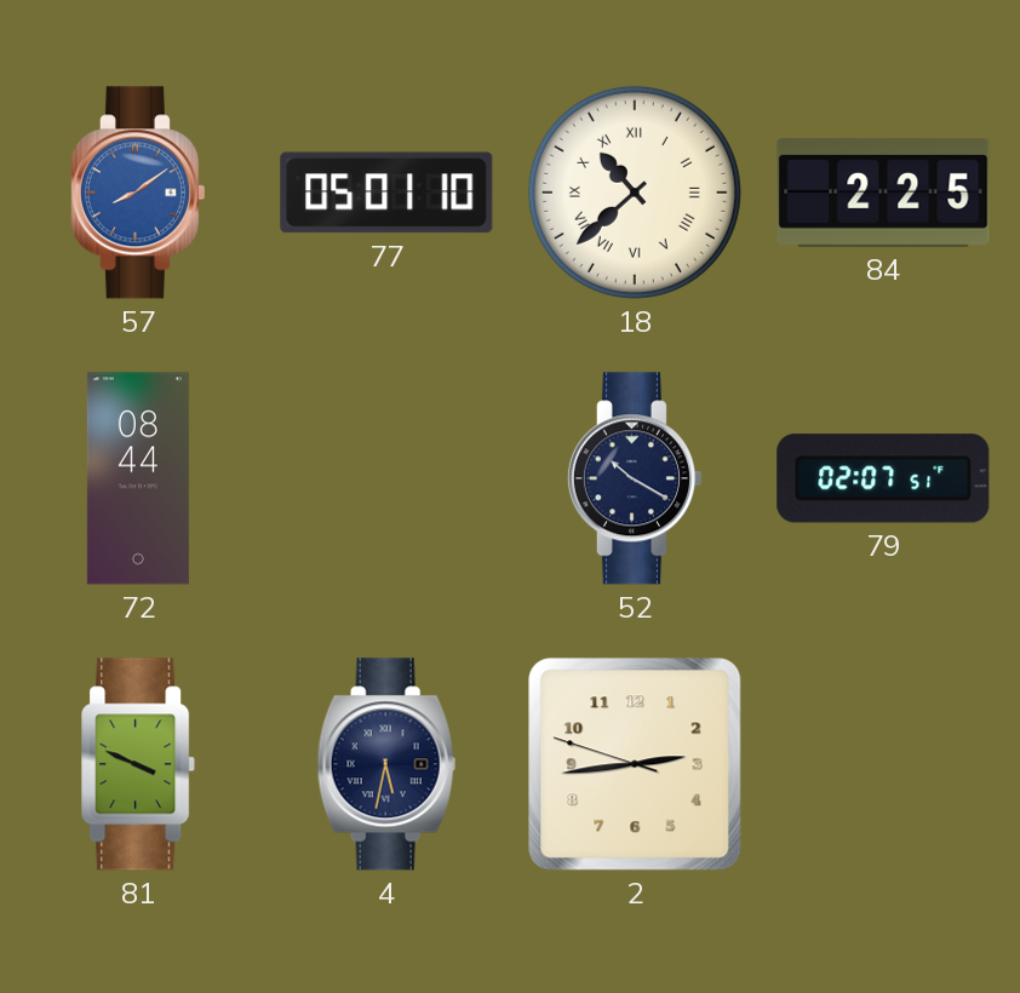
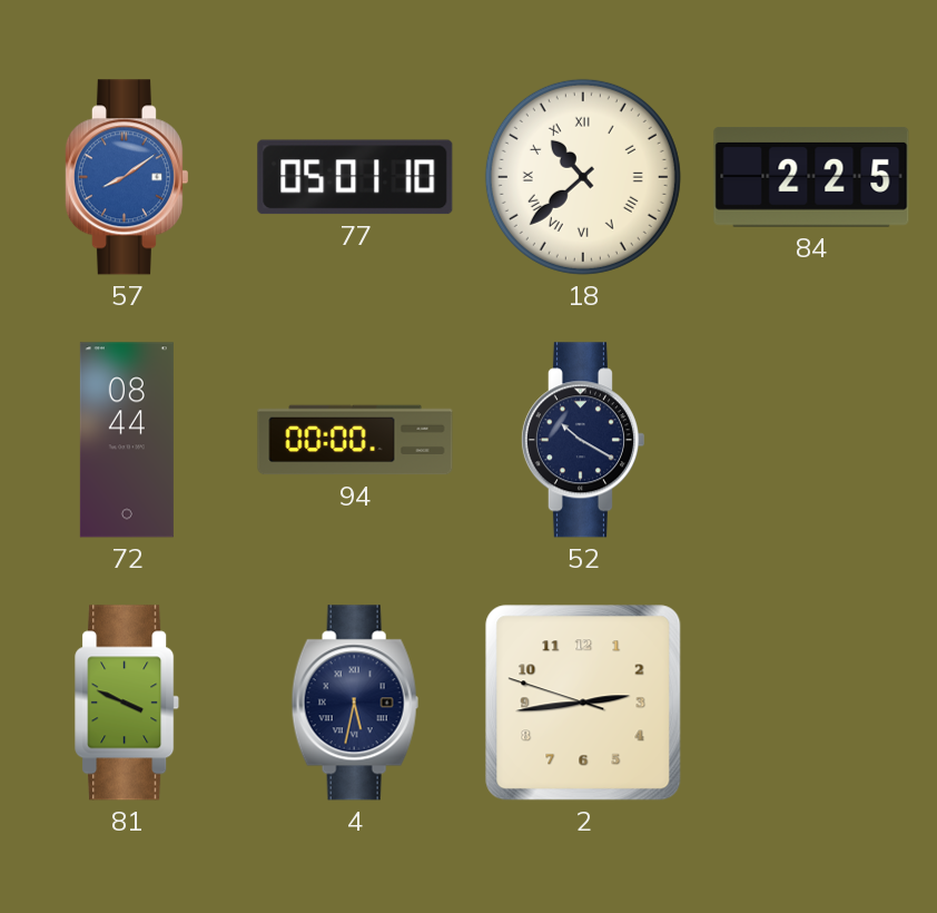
94: none -> 00:00
79: 02:07 -> none
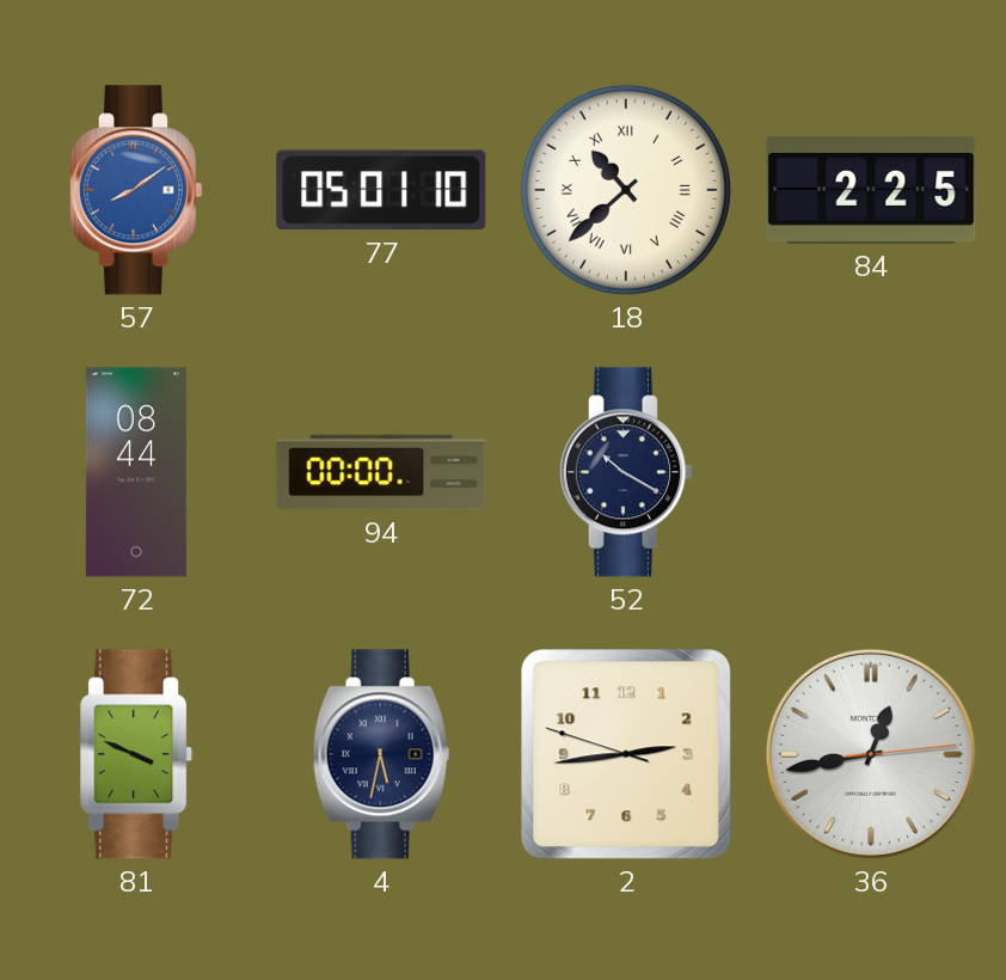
36: none -> 12:43
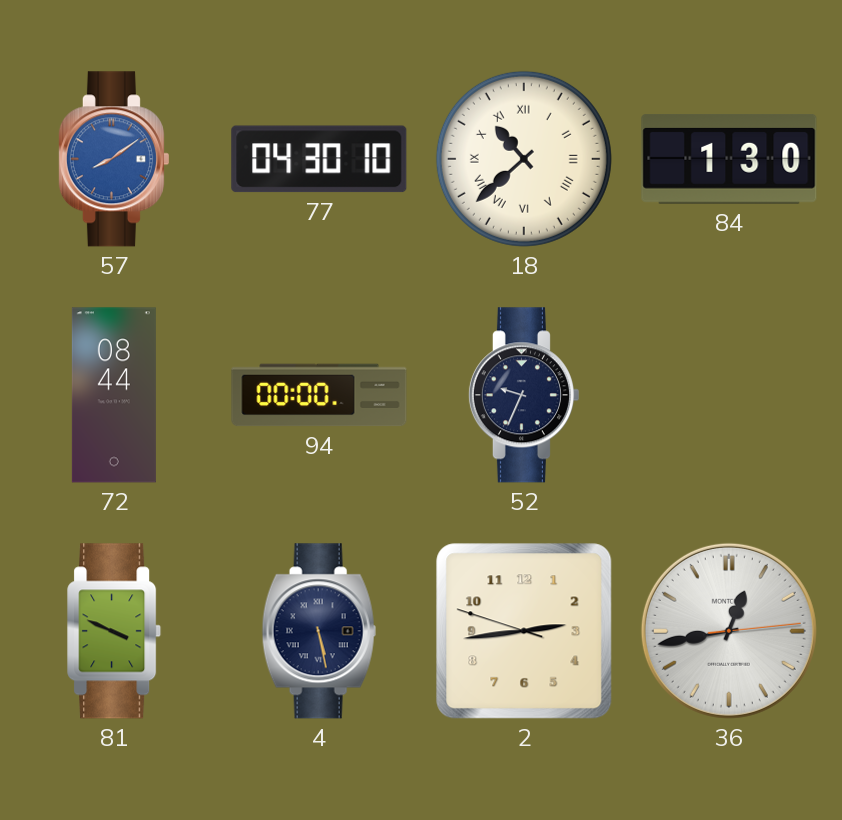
77: 05:01 -> 04:30
84: 2:25 -> 1:30
52: 10:20 -> 9:34
4: 5:32 -> 5:28
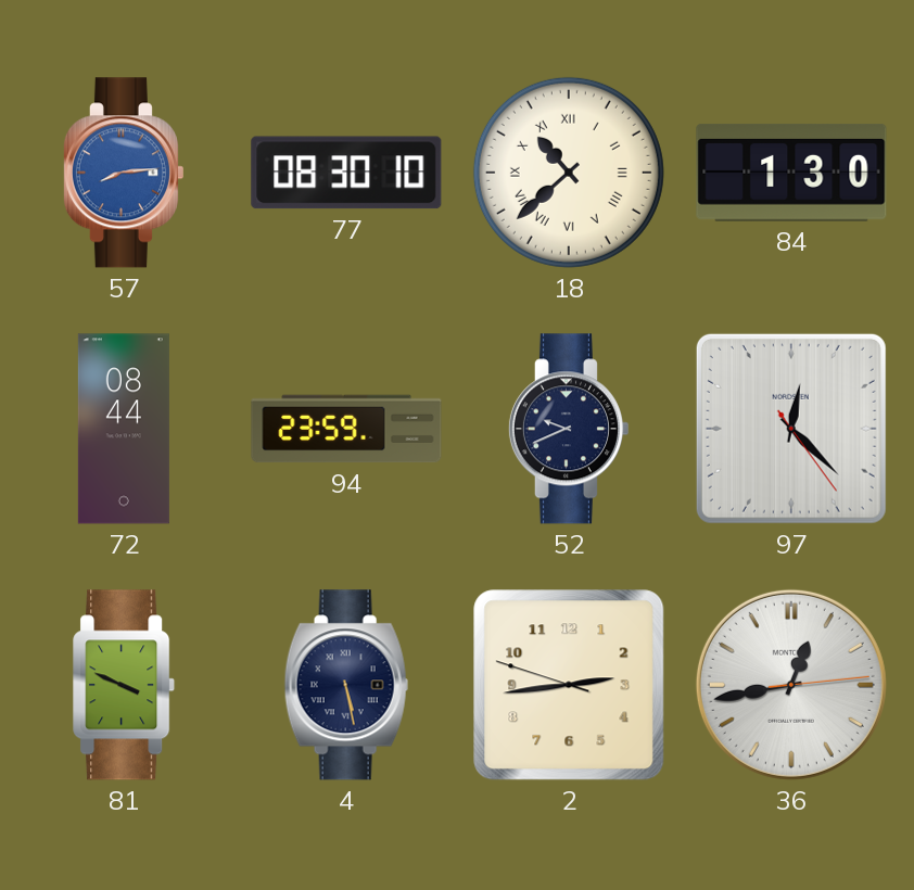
57: 8:09 -> 8:14
77: 04:30 -> 08:30
94: 00:00 -> 23:59
52: 9:34 -> 9:41
97: none -> 12:22
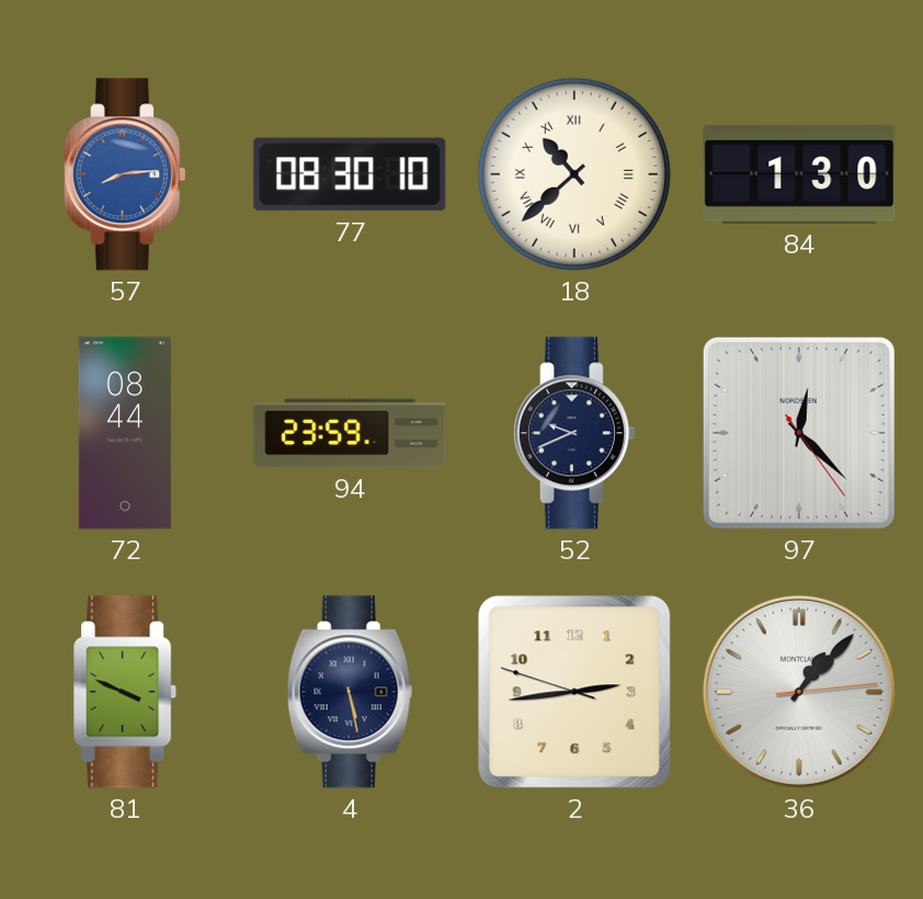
36: 12:43 -> 1:07
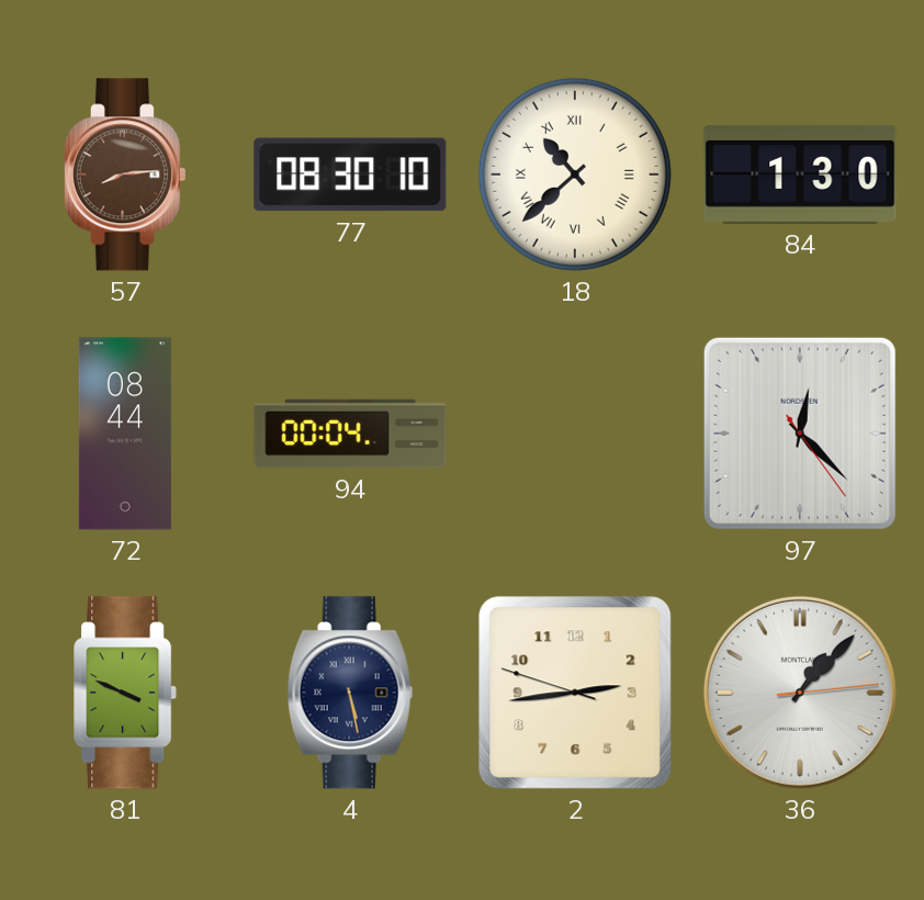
57 dial: blue -> brown
94: 23:59 -> 00:04
52: 9:41 -> none
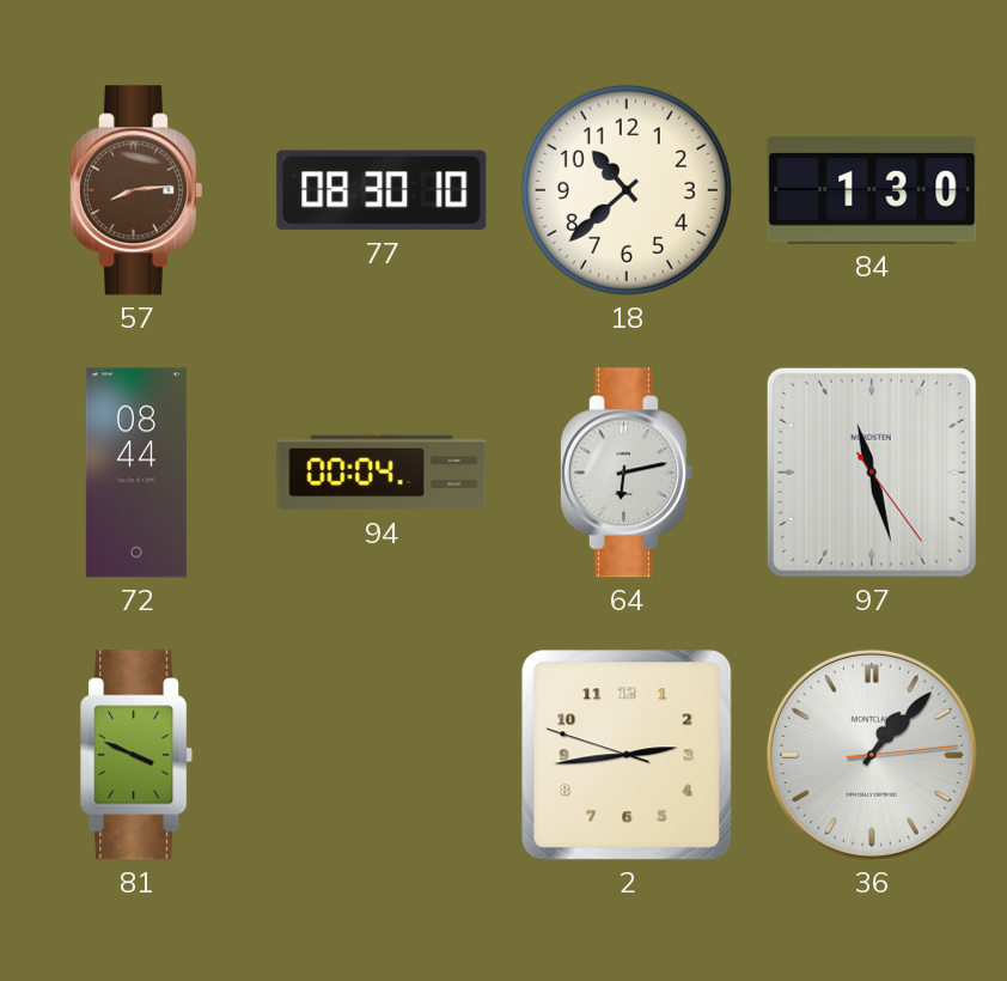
18 numerals: Roman -> Arabic
64: none -> 6:13
97: 12:22 -> 11:27
4: 5:28 -> none
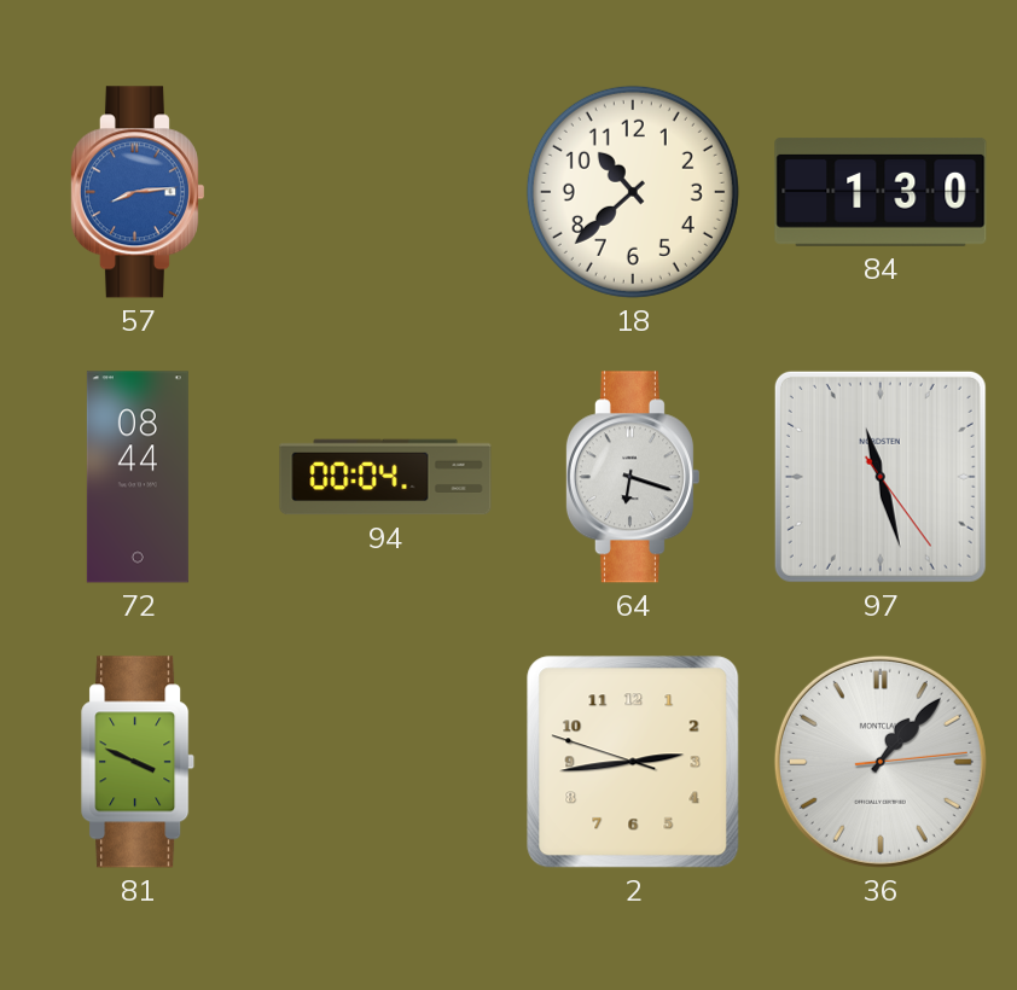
57 dial: brown -> blue
77: 08:30 -> none
64: 6:13 -> 6:18
